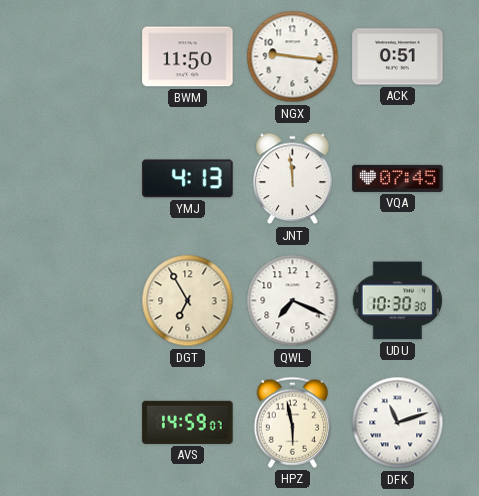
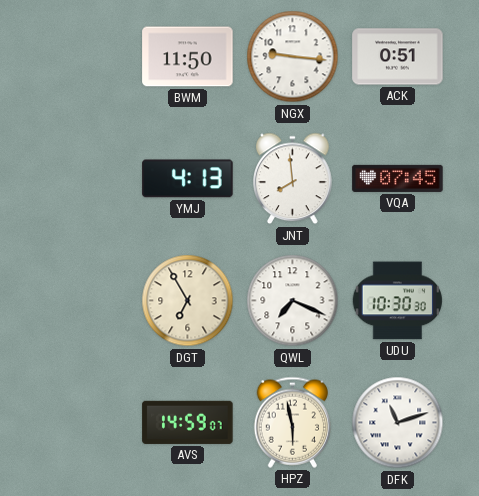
JNT: 11:59 -> 7:59
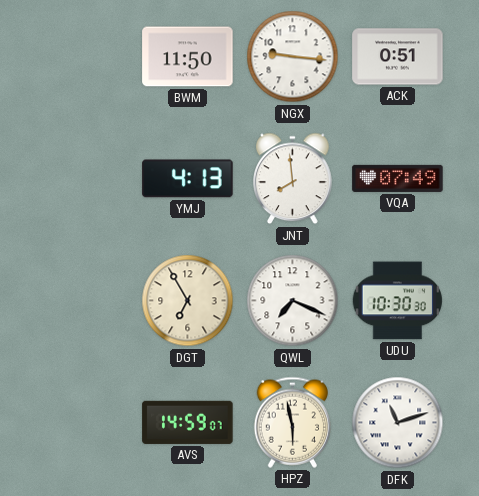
VQA: 07:45 -> 07:49
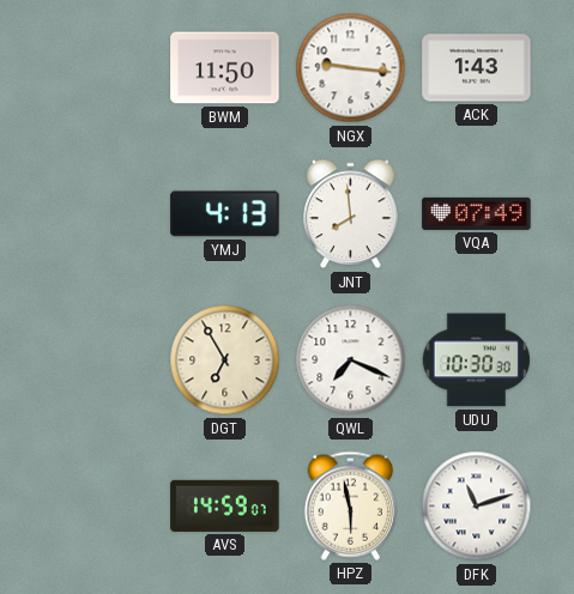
ACK: 0:51 -> 1:43
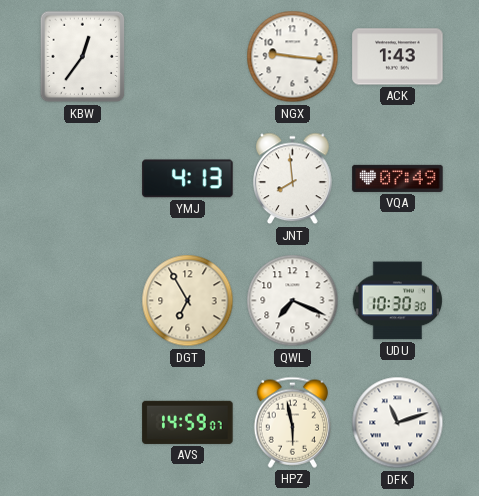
KBW: none -> 12:36
BWM: 11:50 -> none
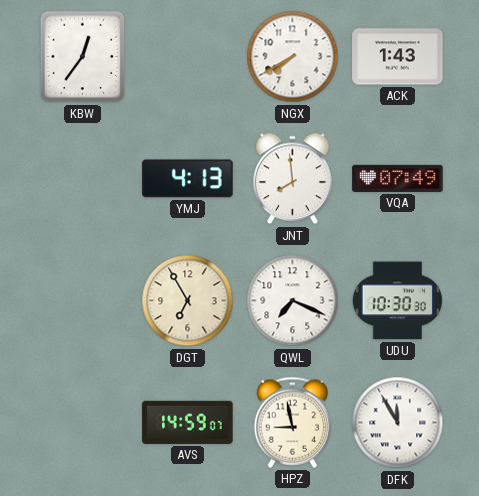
NGX: 9:16 -> 7:40
HPZ: 5:58 -> 8:58
DFK: 11:12 -> 11:55
